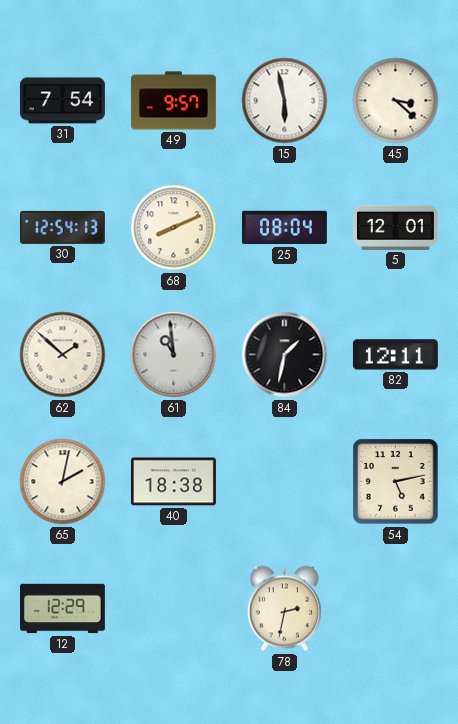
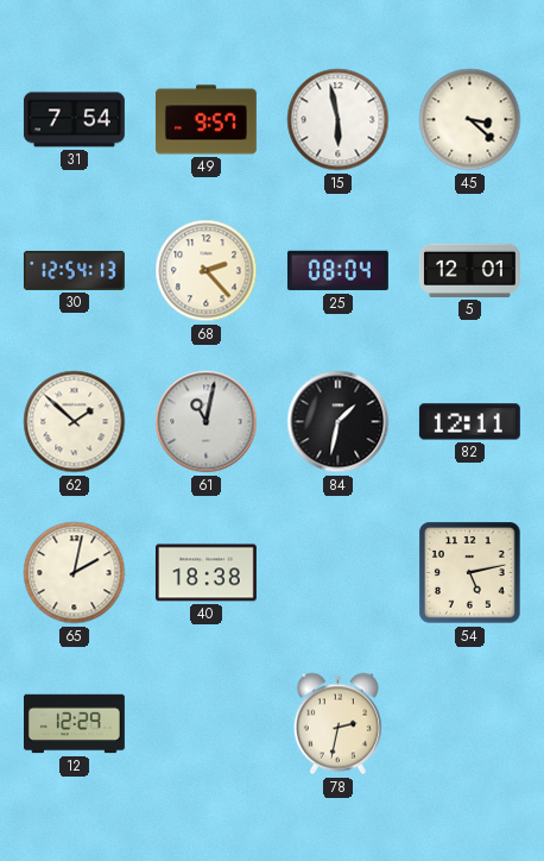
68: 8:11 -> 2:23
61: 10:59 -> 11:02
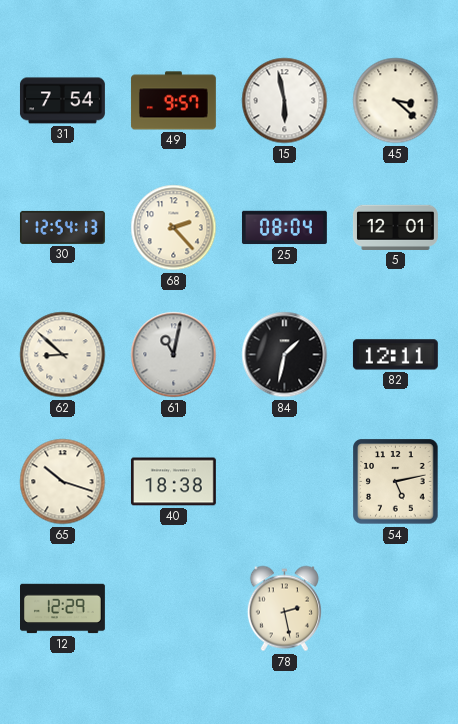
62: 1:52 -> 8:52
65: 2:02 -> 10:18
78: 2:32 -> 2:28
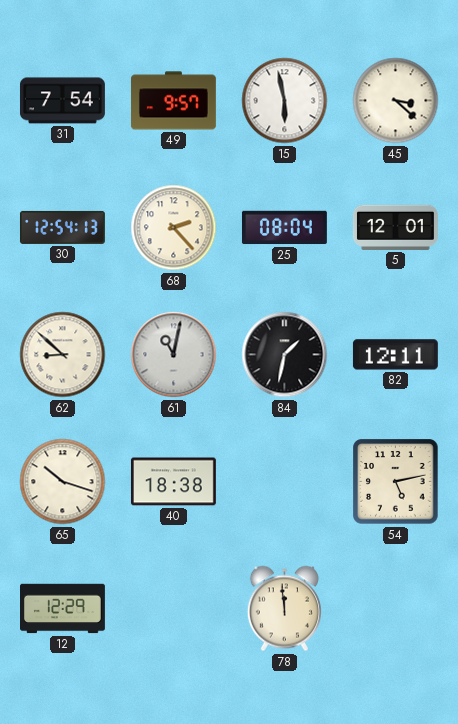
78: 2:28 -> 11:59
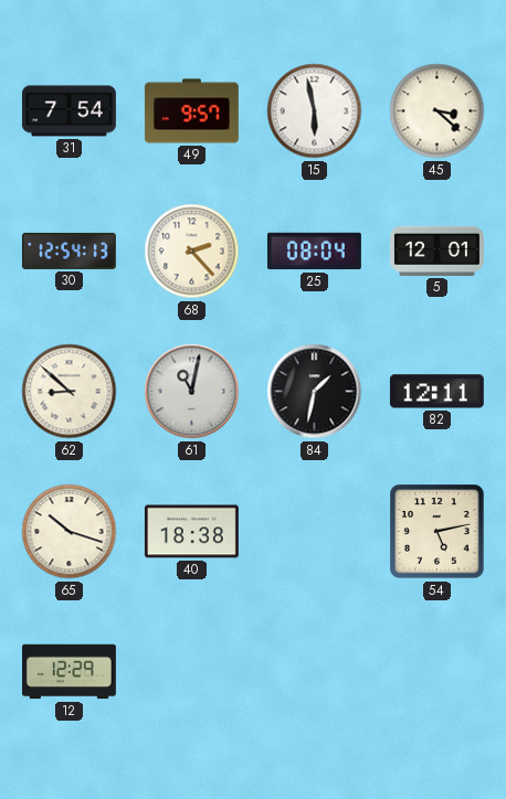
78: 11:59 -> none
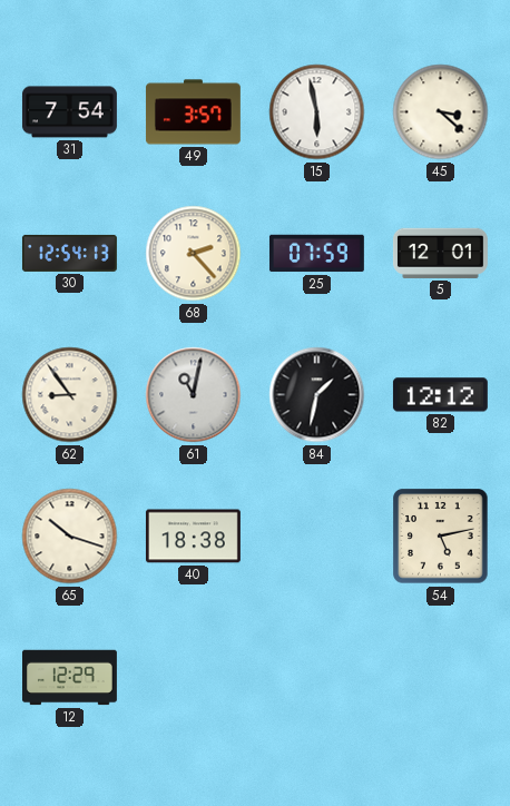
49: 9:57 -> 3:57
25: 08:04 -> 07:59
62: 8:52 -> 8:54
82: 12:11 -> 12:12
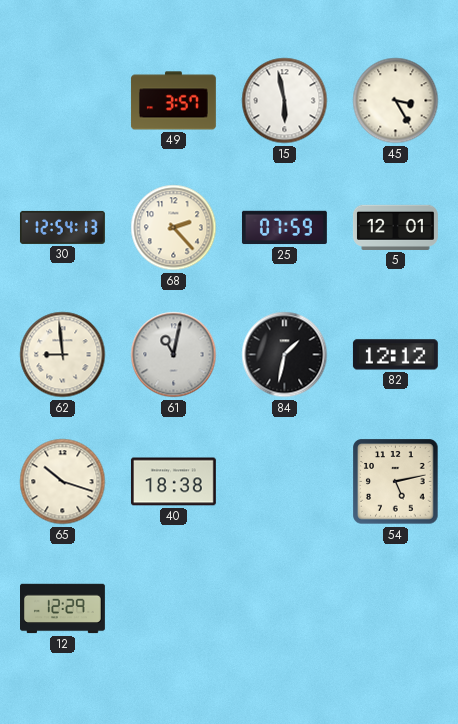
31: 7:54 -> none
45: 3:22 -> 3:25
62: 8:54 -> 8:59
